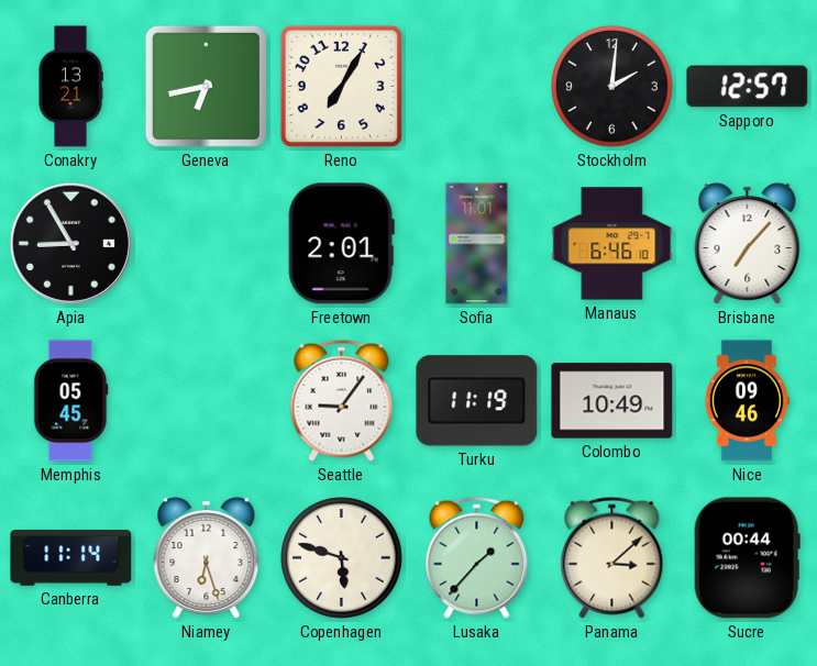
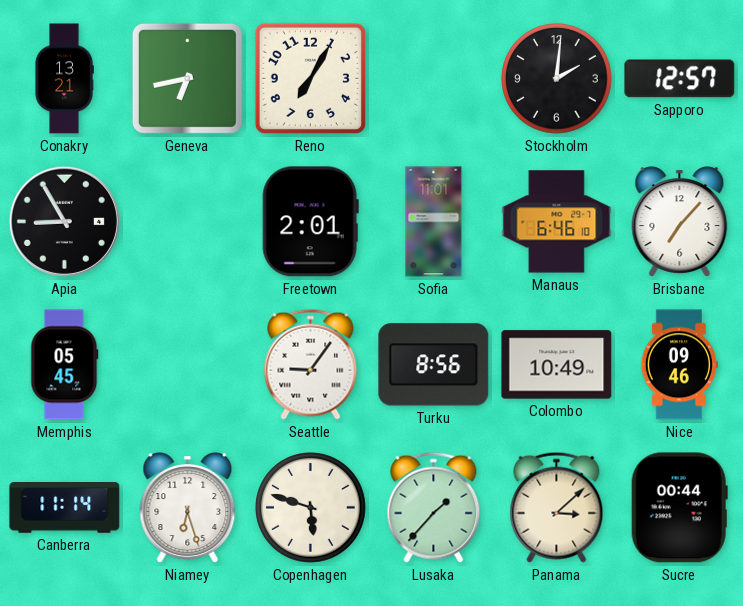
Turku: 11:19 -> 8:56
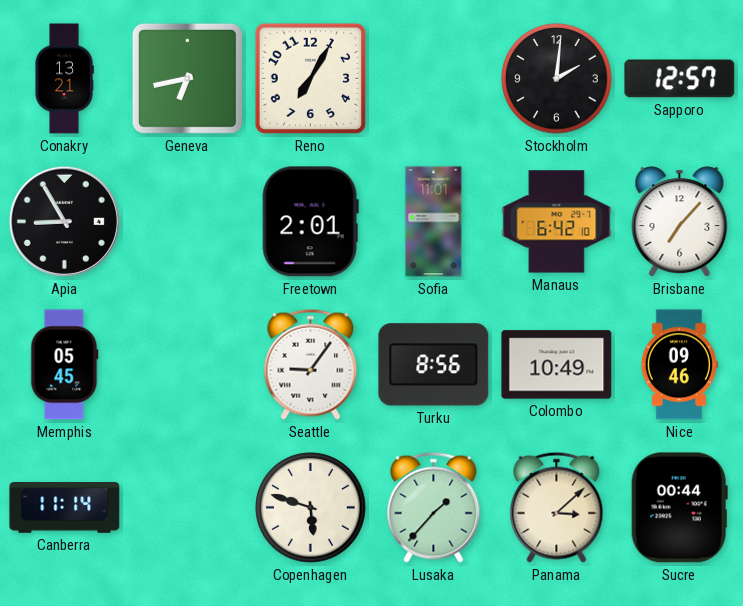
Manaus: 6:46 -> 6:42
Niamey: 6:27 -> none
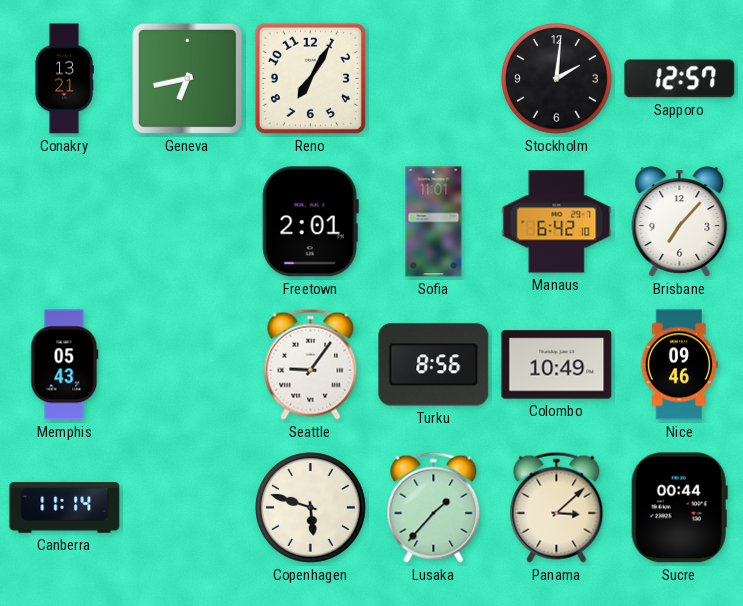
Apia: 8:55 -> none
Memphis: 05:45 -> 05:43
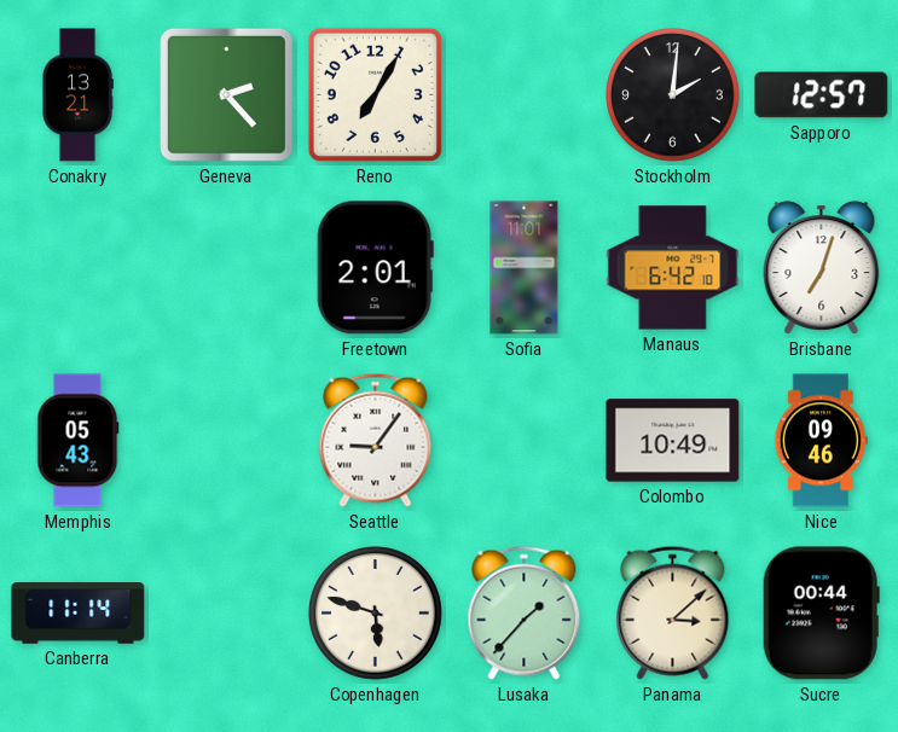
Geneva: 6:43 -> 2:23
Brisbane: 7:07 -> 7:03
Turku: 8:56 -> none
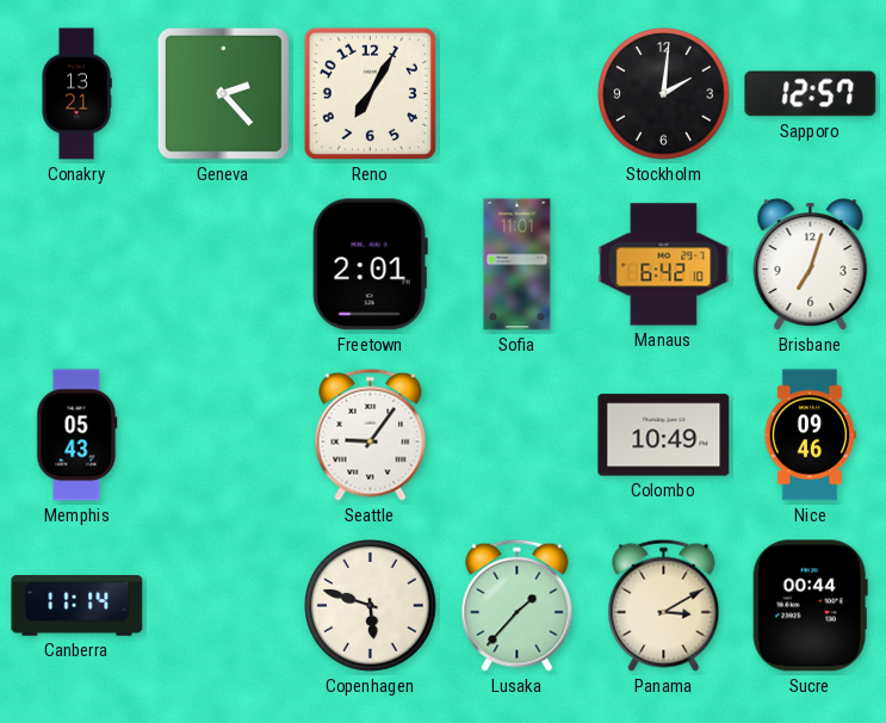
Panama: 3:08 -> 3:10
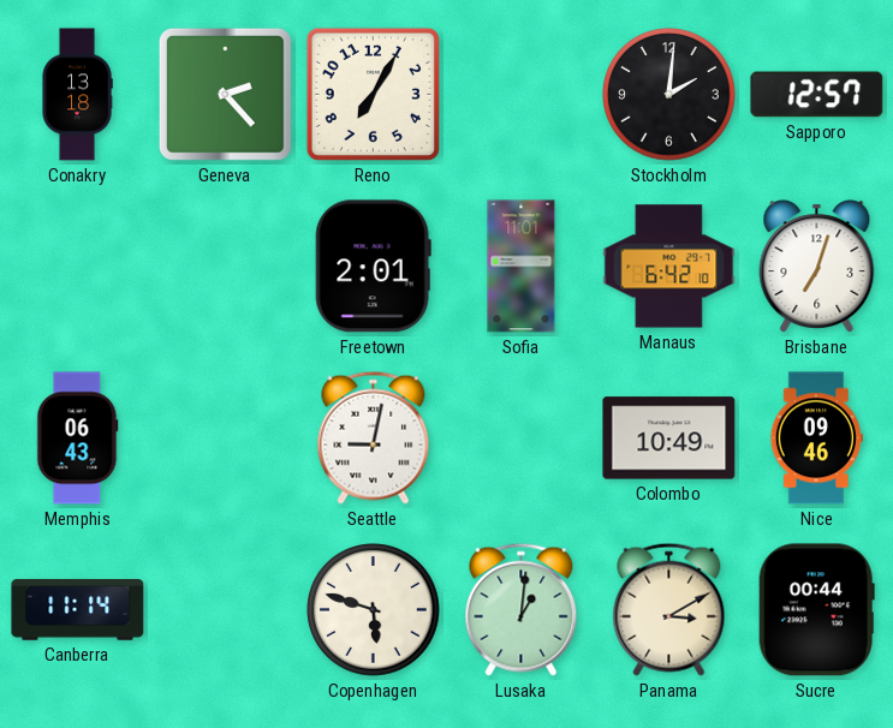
Conakry: 13:21 -> 13:18
Memphis: 05:43 -> 06:43
Seattle: 9:06 -> 9:02
Lusaka: 1:37 -> 1:01
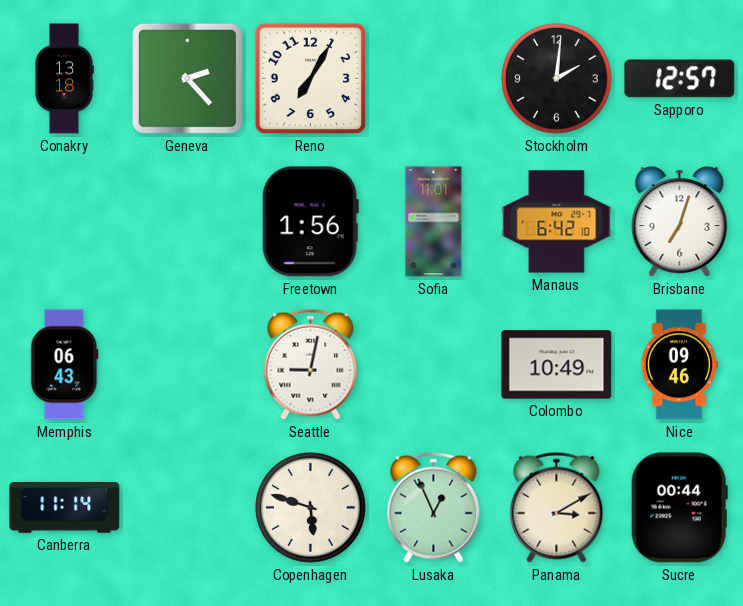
Freetown: 2:01 -> 1:56
Lusaka: 1:01 -> 12:56
